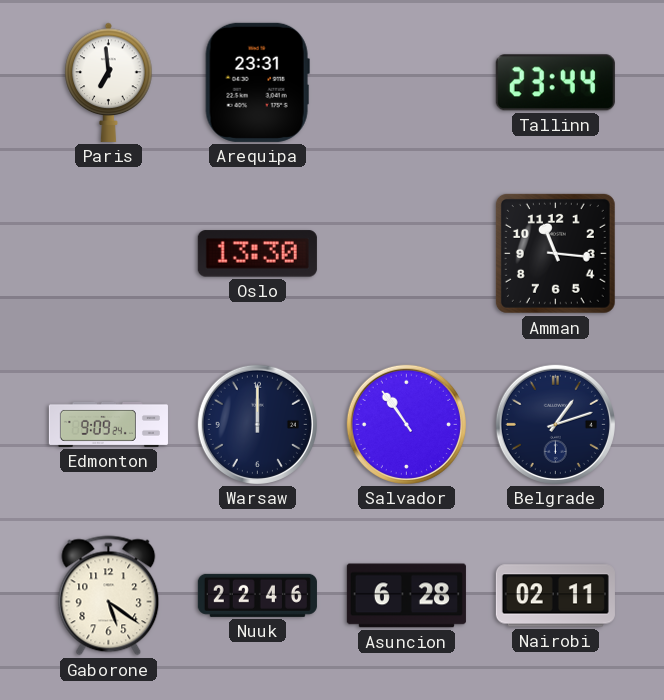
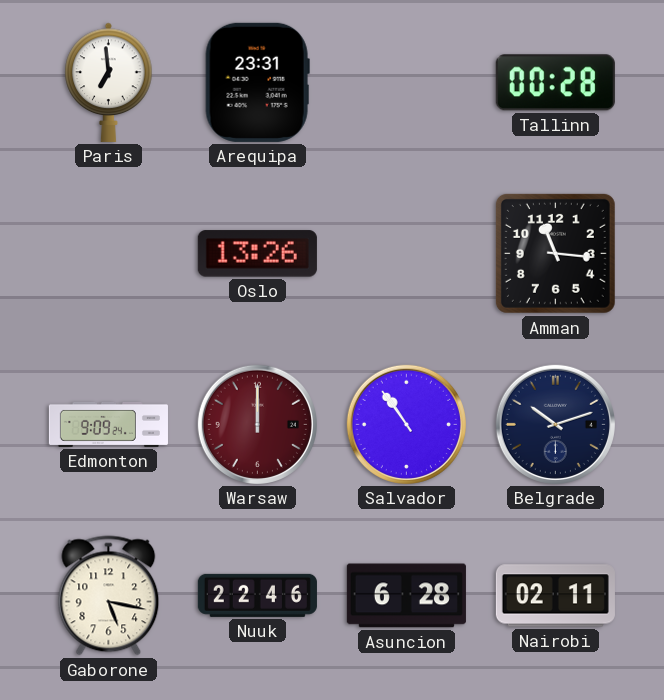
Tallinn: 23:44 -> 00:28
Oslo: 13:30 -> 13:26
Warsaw dial: navy -> burgundy
Belgrade: 1:12 -> 10:12
Gaborone: 5:21 -> 5:17
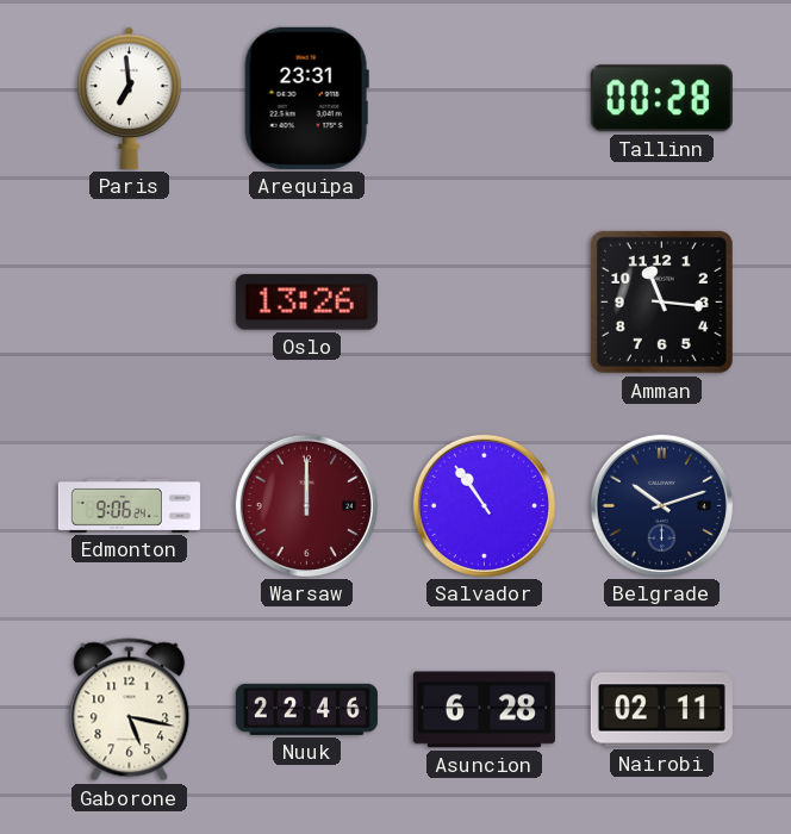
Edmonton: 9:09 -> 9:06
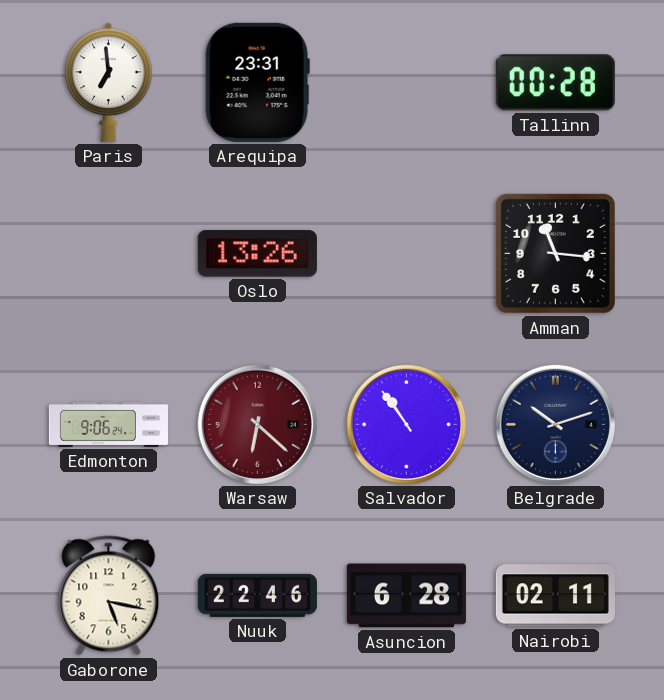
Warsaw: 12:00 -> 6:22
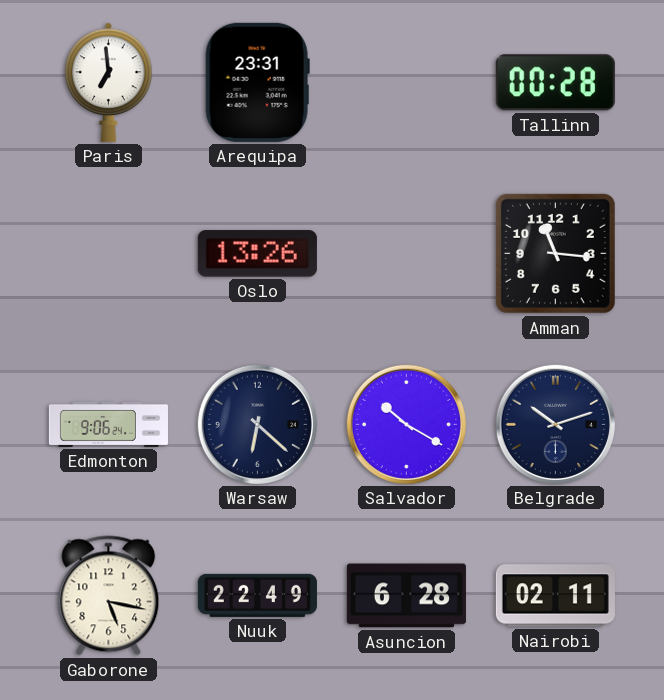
Warsaw dial: burgundy -> navy
Salvador: 10:54 -> 10:20
Nuuk: 22:46 -> 22:49
